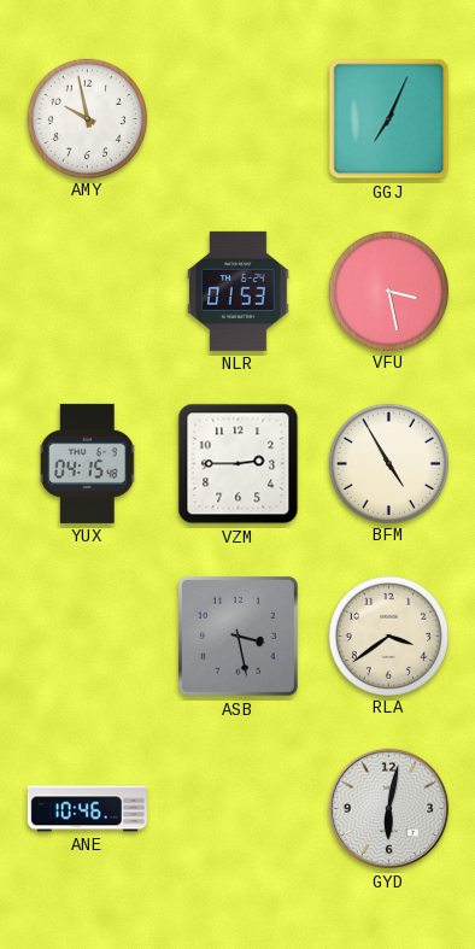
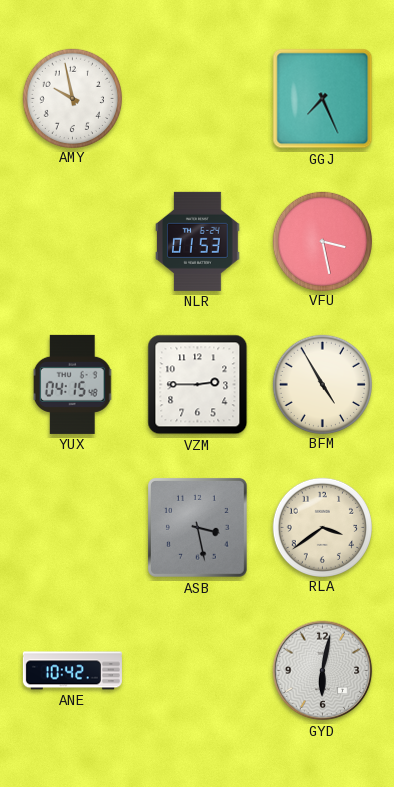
GGJ: 7:04 -> 7:26
ANE: 10:46 -> 10:42
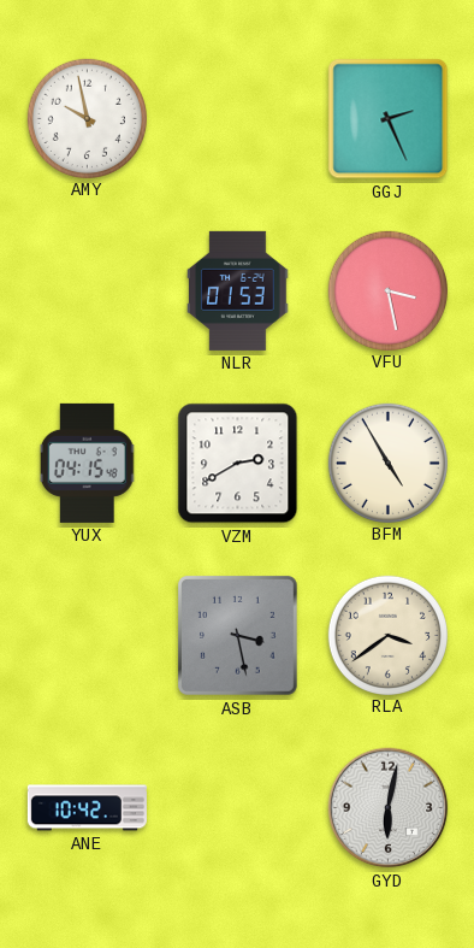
GGJ: 7:26 -> 2:26
VZM: 2:45 -> 2:40
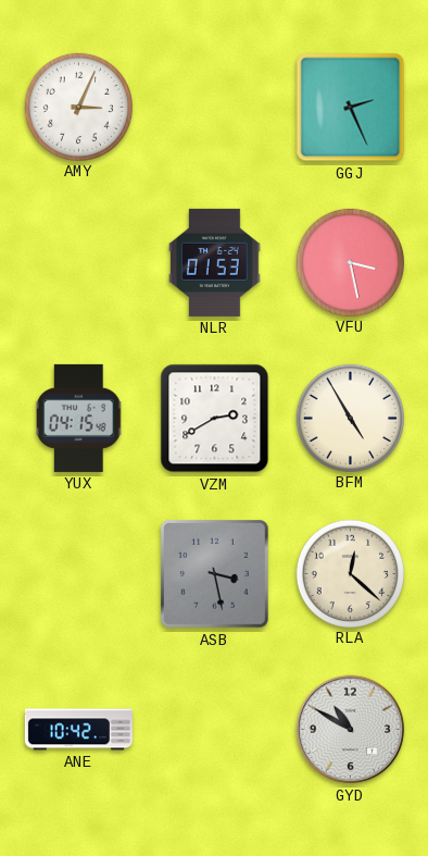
AMY: 9:58 -> 3:04
RLA: 3:39 -> 12:22
GYD: 6:02 -> 10:50
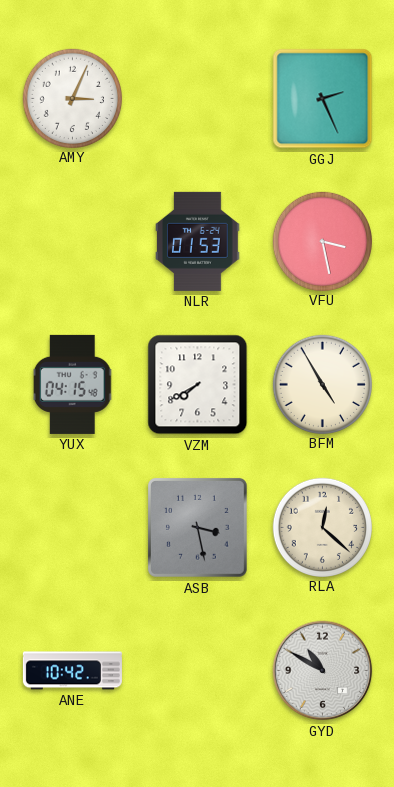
VZM: 2:40 -> 7:40
